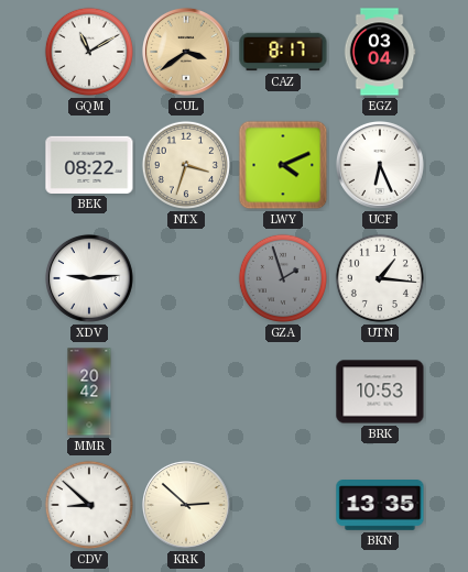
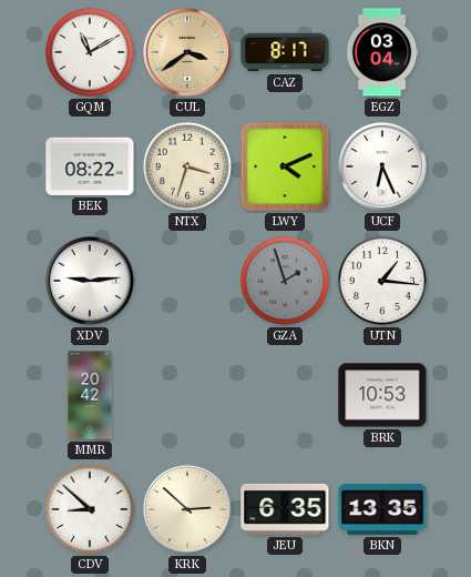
JEU: none -> 6:35
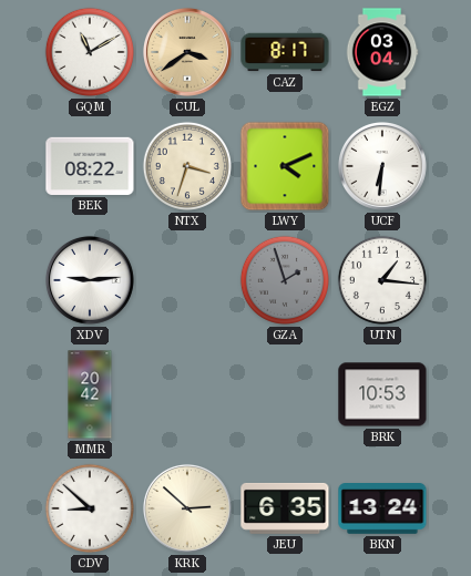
UCF: 6:26 -> 6:31
BKN: 13:35 -> 13:24
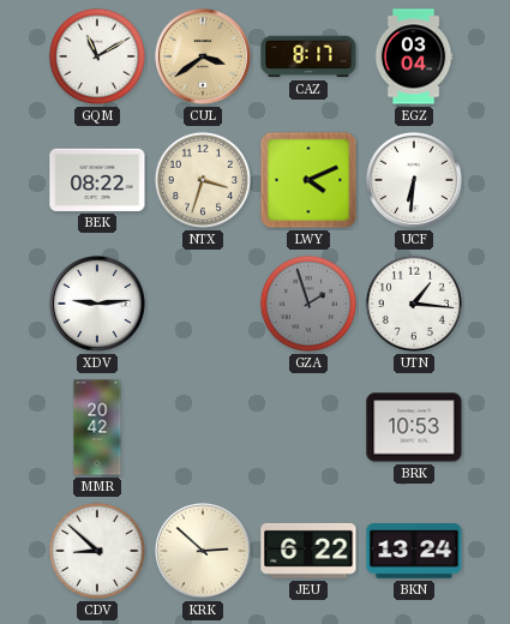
JEU: 6:35 -> 6:22
